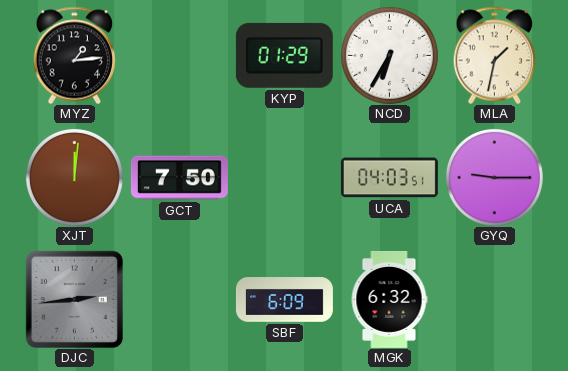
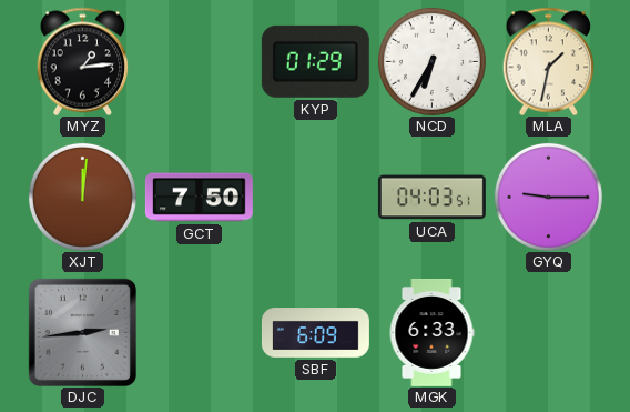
MGK: 6:32 -> 6:33
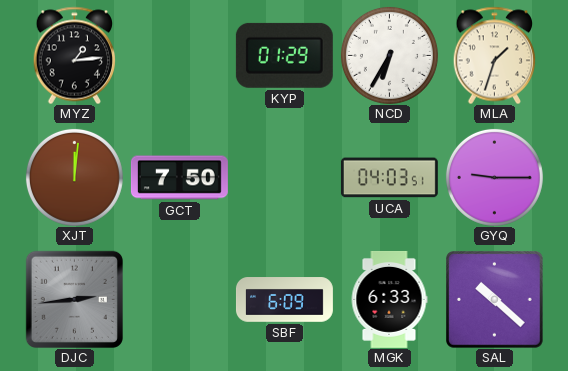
MLA: 1:32 -> 1:33
SAL: none -> 10:22
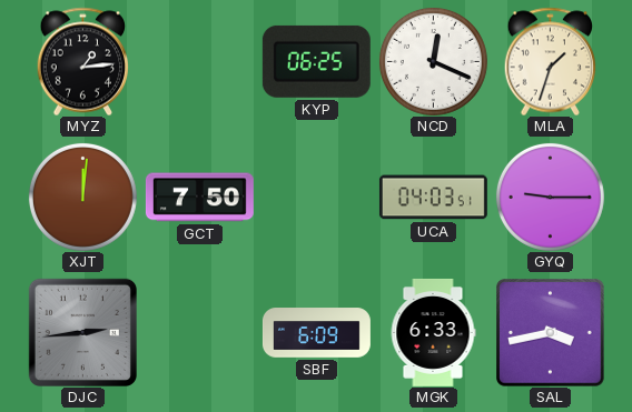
KYP: 01:29 -> 06:25
NCD: 6:35 -> 12:19
SAL: 10:22 -> 3:43
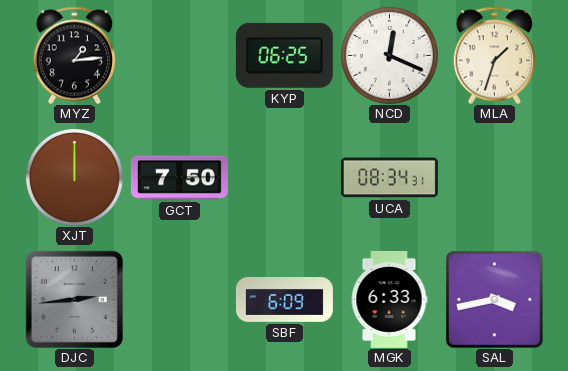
XJT: 12:01 -> 12:00
UCA: 04:03 -> 08:34
GYQ: 9:15 -> none
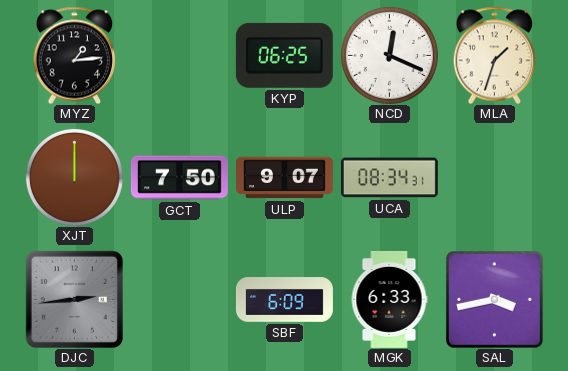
ULP: none -> 9:07
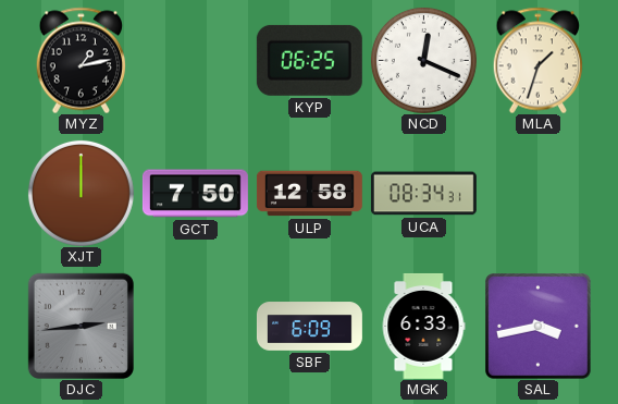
MYZ: 1:14 -> 1:13
ULP: 9:07 -> 12:58
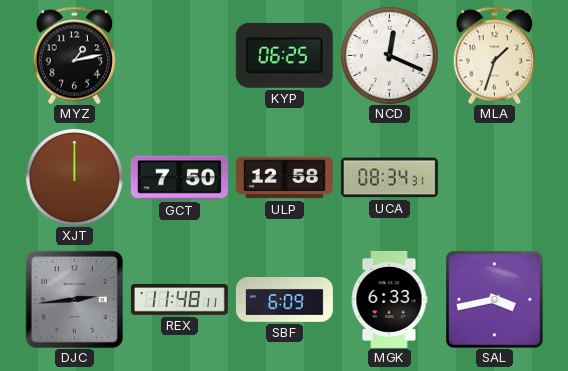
REX: none -> 11:48
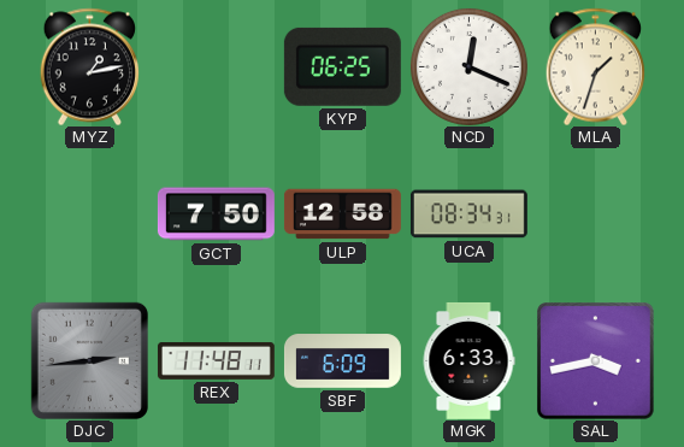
XJT: 12:00 -> none
